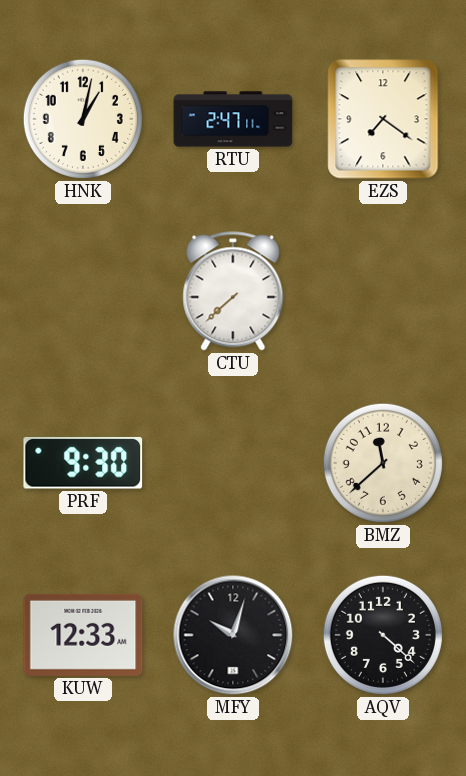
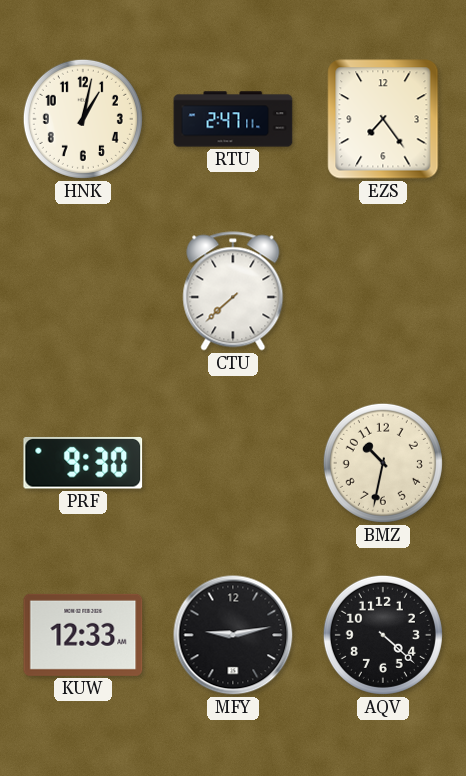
EZS: 7:21 -> 7:24
BMZ: 11:38 -> 10:32
MFY: 10:03 -> 9:13
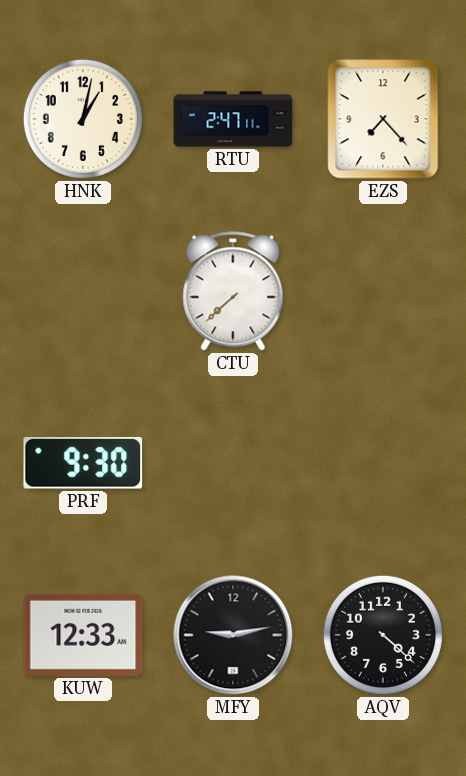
EZS: 7:24 -> 7:23
BMZ: 10:32 -> none
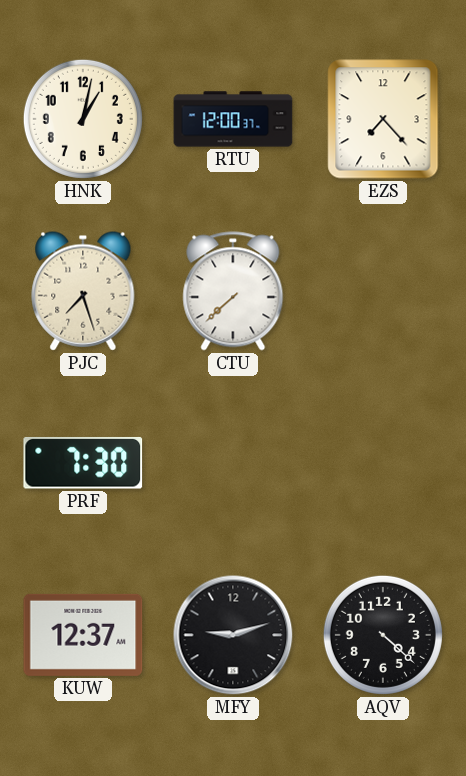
RTU: 2:47 -> 12:00
PJC: none -> 7:27
PRF: 9:30 -> 7:30
KUW: 12:33 -> 12:37
MFY: 9:13 -> 9:12
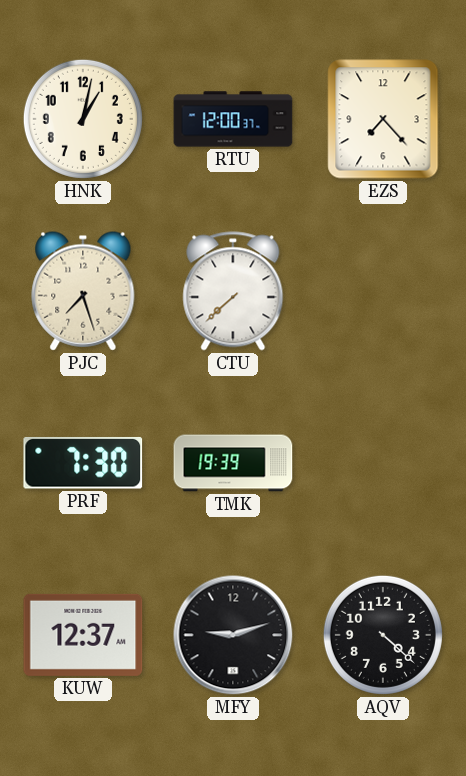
TMK: none -> 19:39
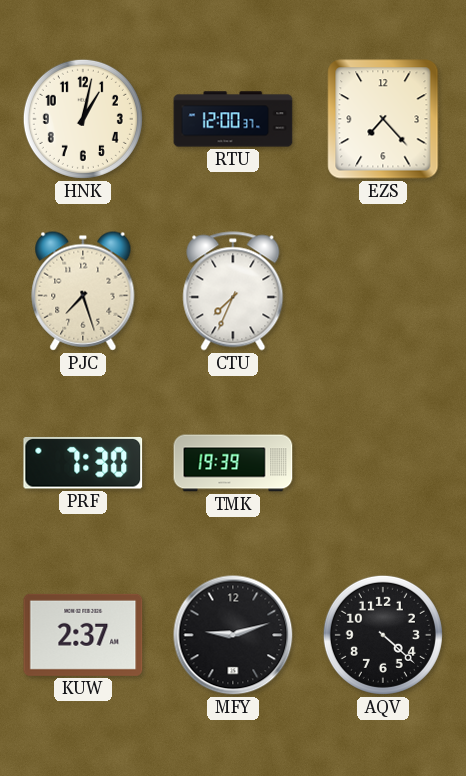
CTU: 7:38 -> 7:34
KUW: 12:37 -> 2:37
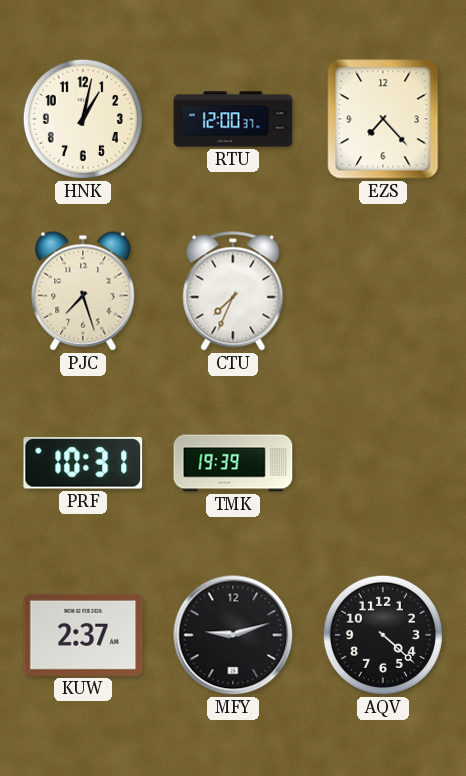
PRF: 7:30 -> 10:31
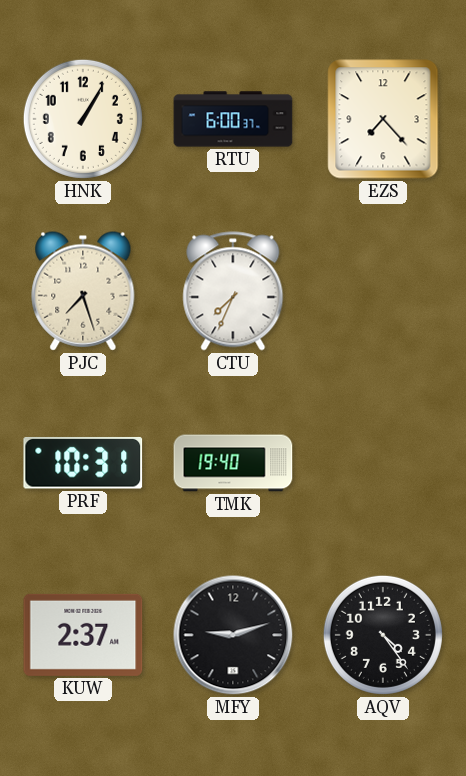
HNK: 1:02 -> 1:05
RTU: 12:00 -> 6:00
TMK: 19:39 -> 19:40
AQV: 4:22 -> 4:24
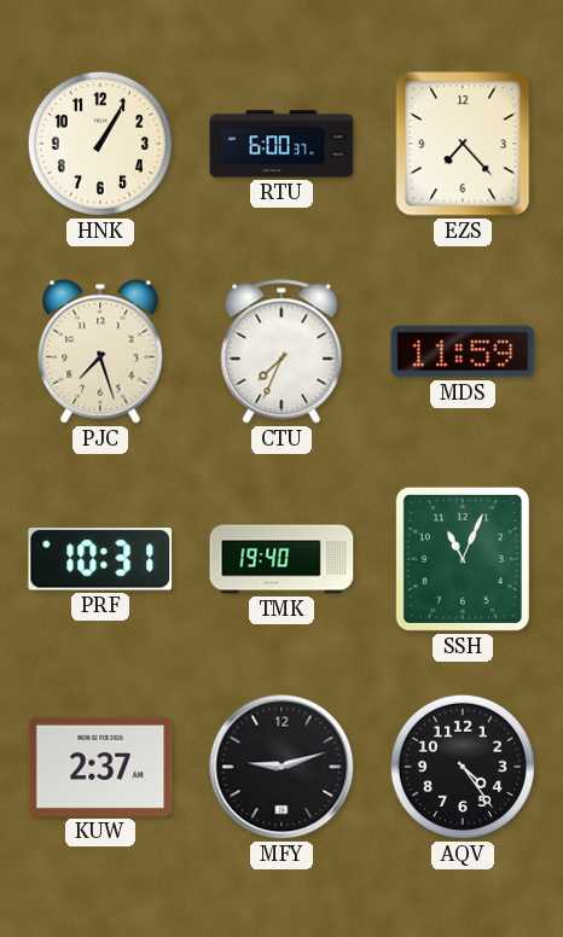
MDS: none -> 11:59
SSH: none -> 11:04
